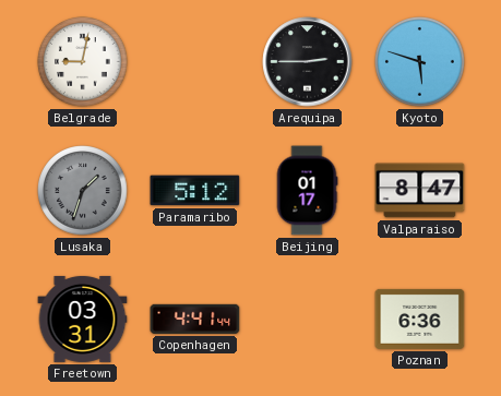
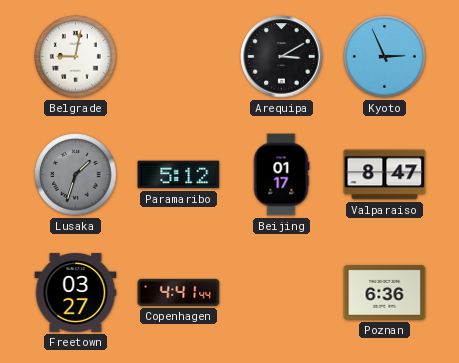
Arequipa: 2:45 -> 3:10
Kyoto: 5:48 -> 2:56
Freetown: 03:31 -> 03:27
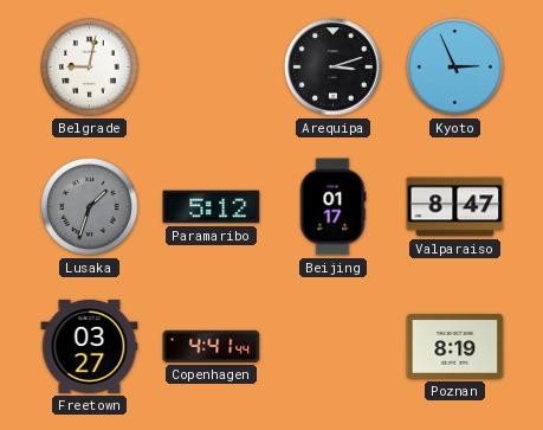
Arequipa: 3:10 -> 3:12
Poznan: 6:36 -> 8:19
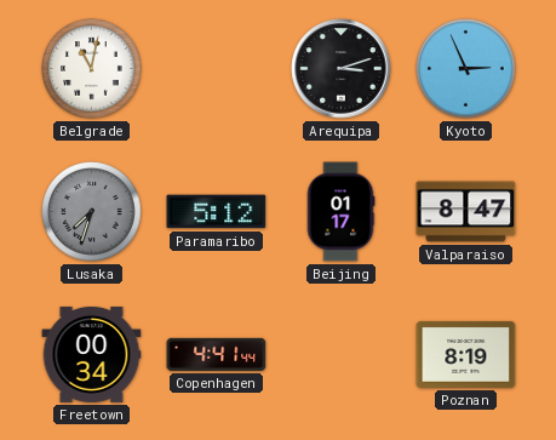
Belgrade: 9:02 -> 11:02
Lusaka: 1:33 -> 7:33
Freetown: 03:27 -> 00:34
